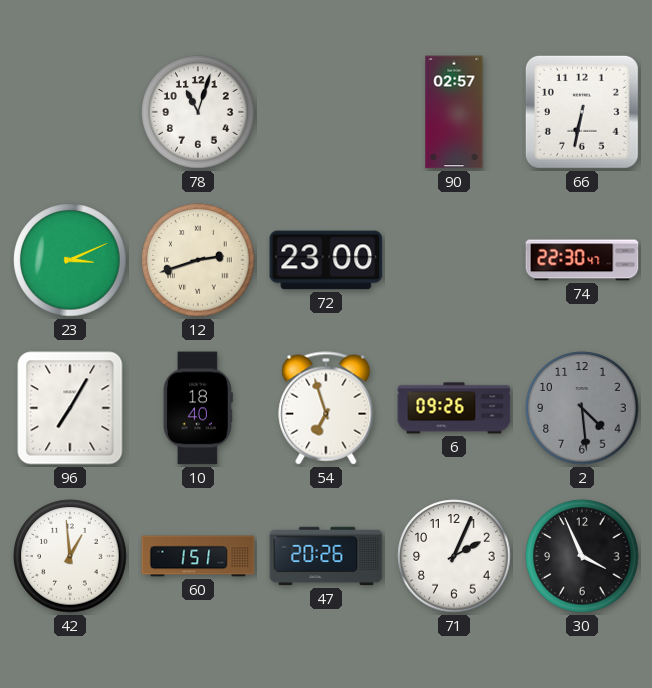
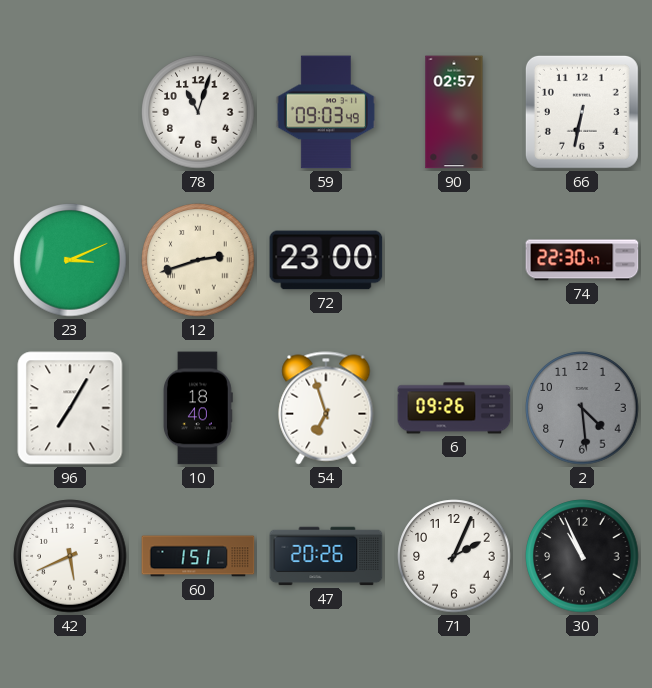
59: none -> 09:03
42: 12:59 -> 5:41
30: 3:56 -> 10:56
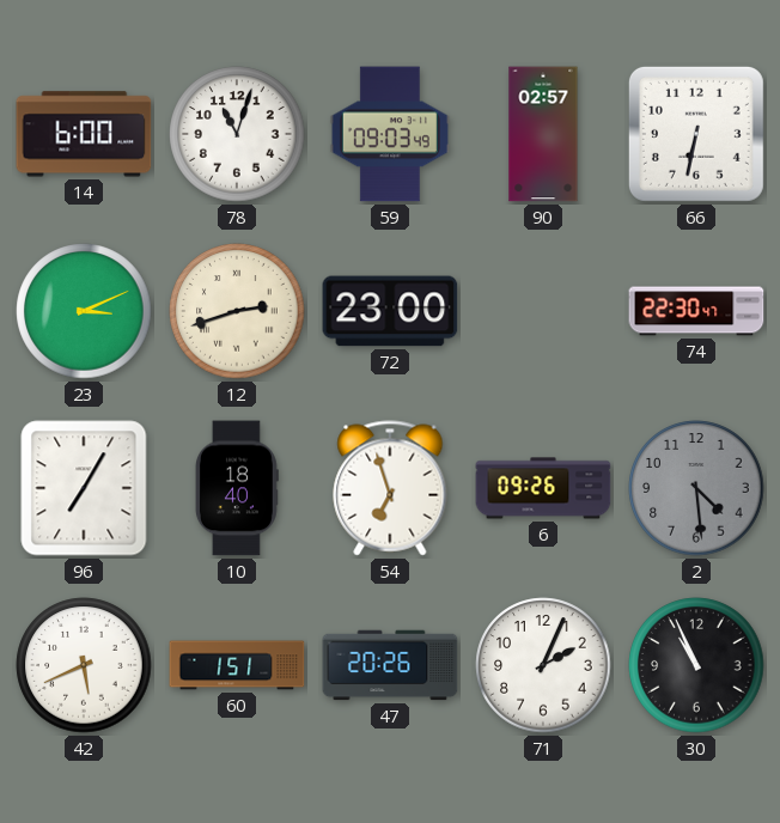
14: none -> 6:00
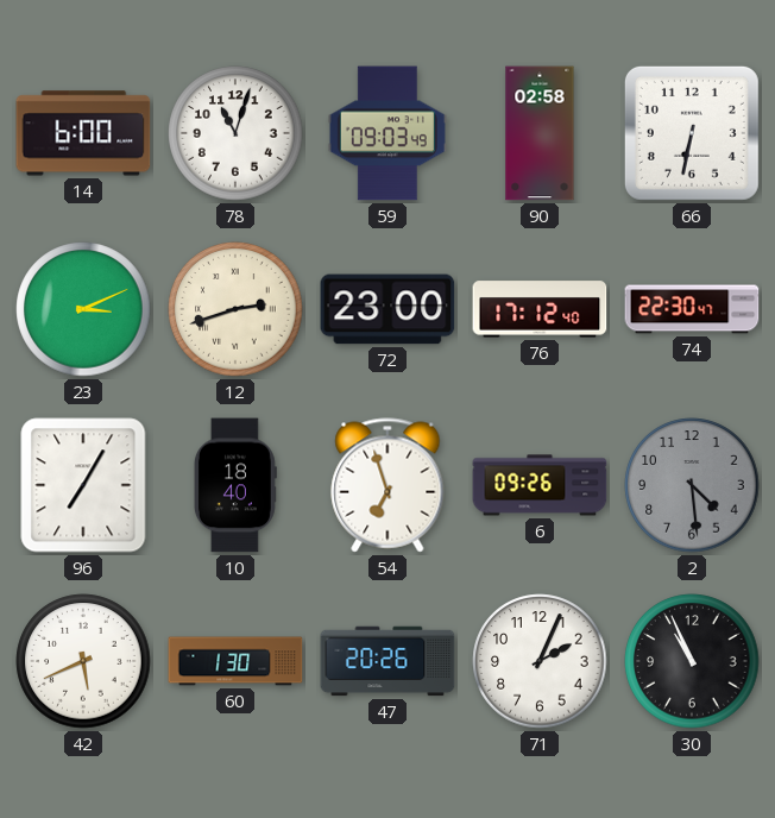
90: 02:57 -> 02:58
76: none -> 17:12
60: 1:51 -> 1:30
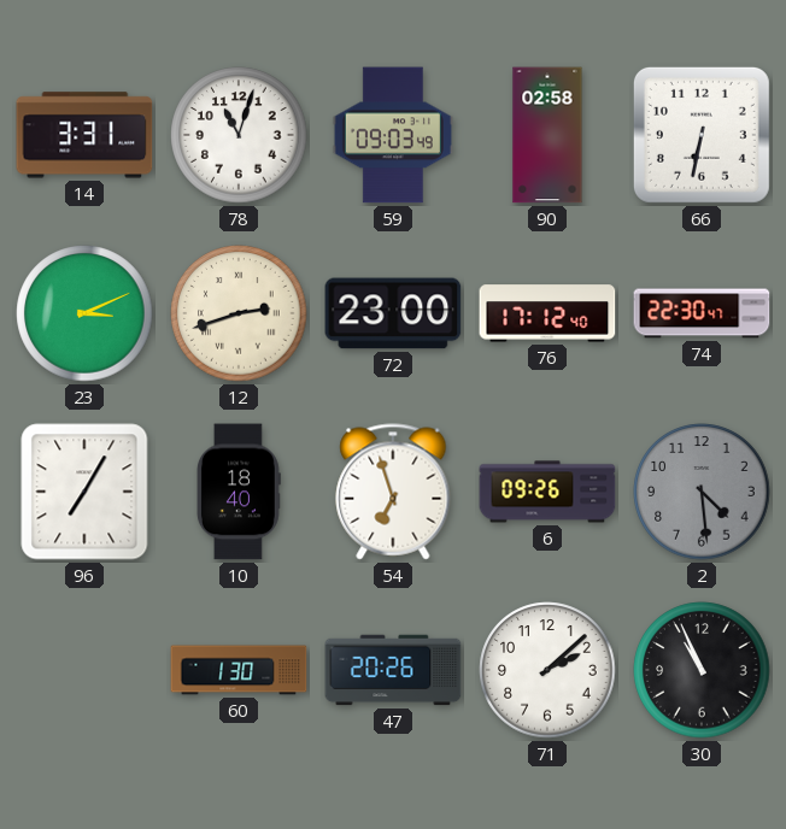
14: 6:00 -> 3:31
42: 5:41 -> none
71: 2:04 -> 2:08
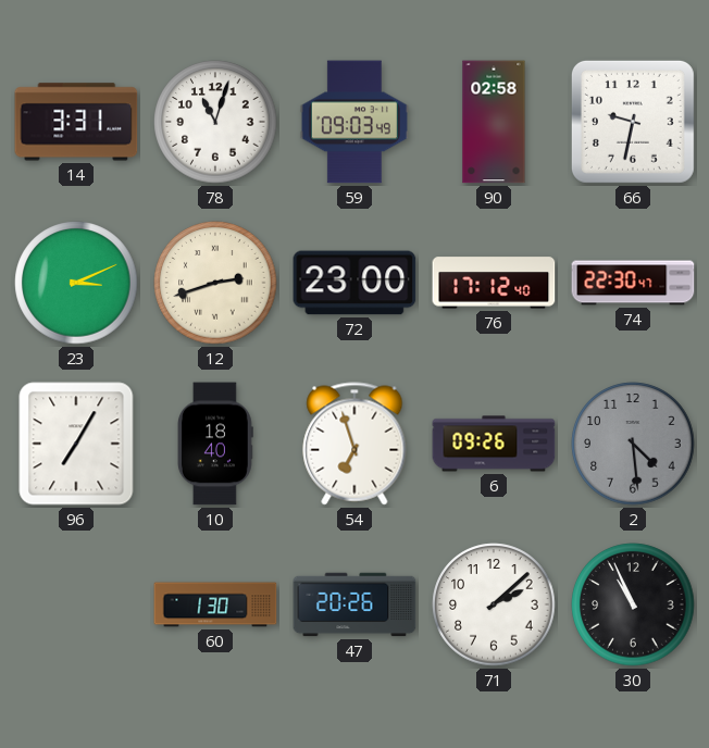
66: 6:32 -> 9:32
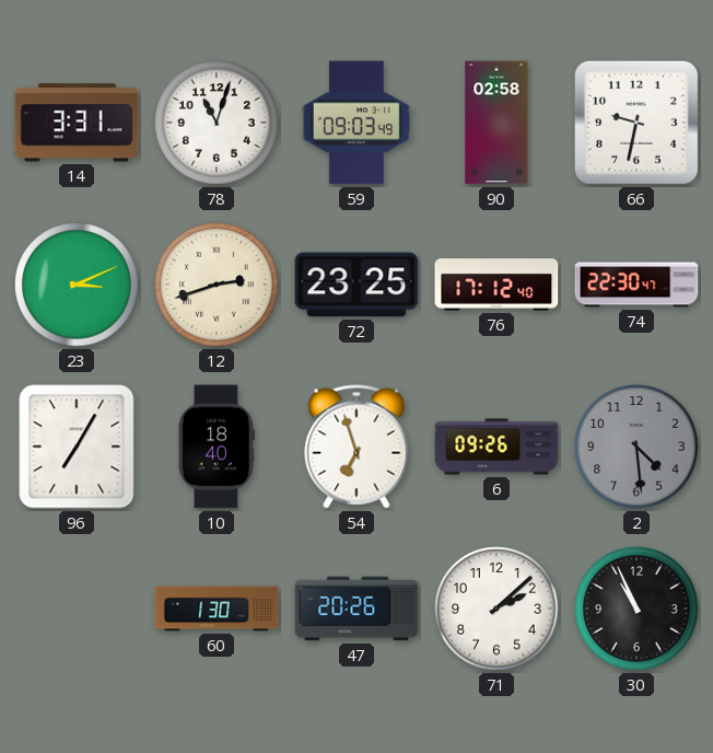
72: 23:00 -> 23:25
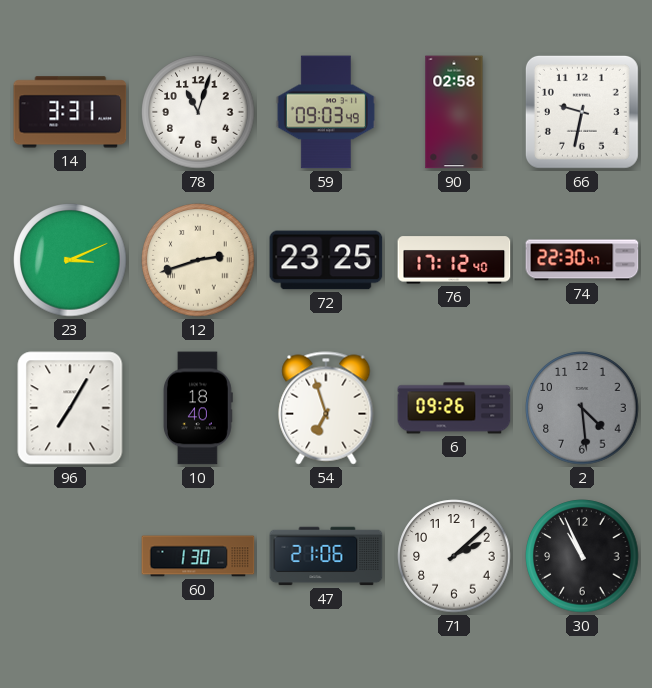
47: 20:26 -> 21:06
